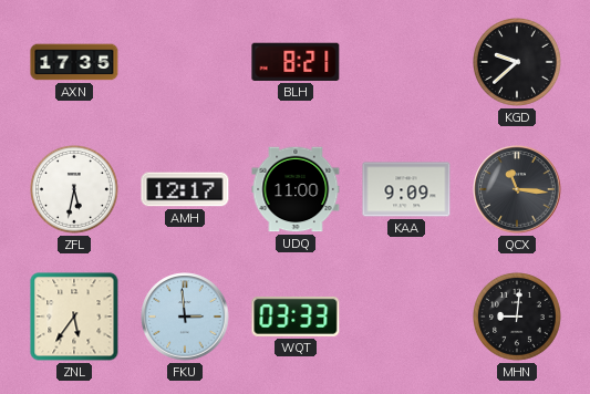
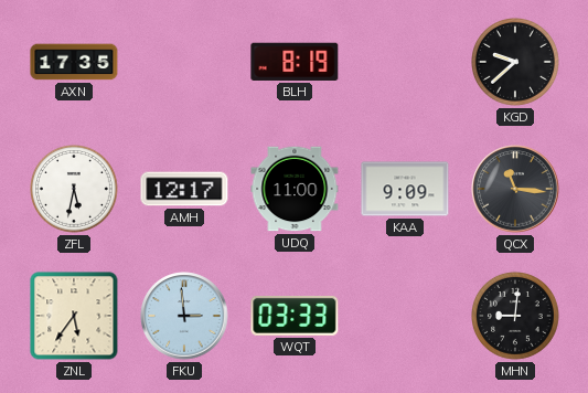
BLH: 8:21 -> 8:19
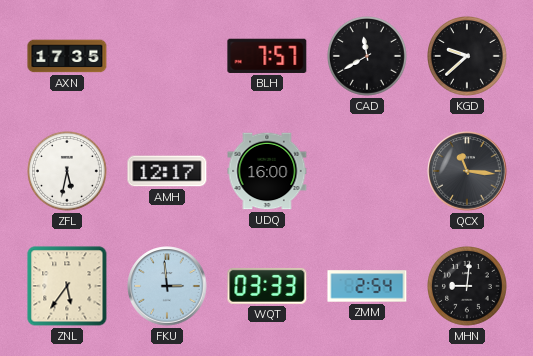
BLH: 8:19 -> 7:57
CAD: none -> 11:40
UDQ: 11:00 -> 16:00
KAA: 9:09 -> none
ZMM: none -> 2:54
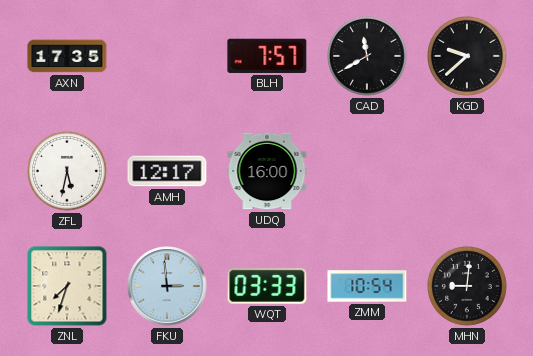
QCX: 11:16 -> none
ZNL: 5:36 -> 7:33
ZMM: 2:54 -> 10:54
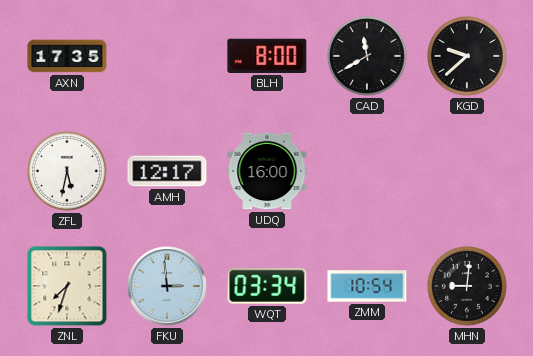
BLH: 7:57 -> 8:00
WQT: 03:33 -> 03:34
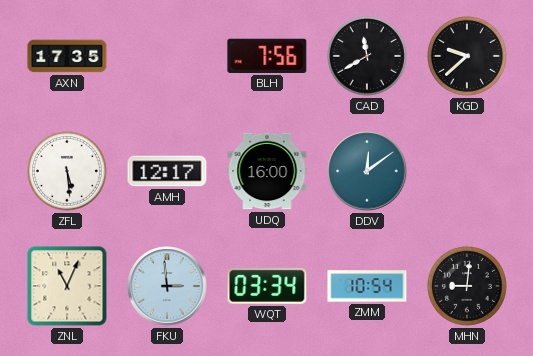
BLH: 8:00 -> 7:56
ZFL: 5:32 -> 5:29
DDV: none -> 12:09
ZNL: 7:33 -> 11:04
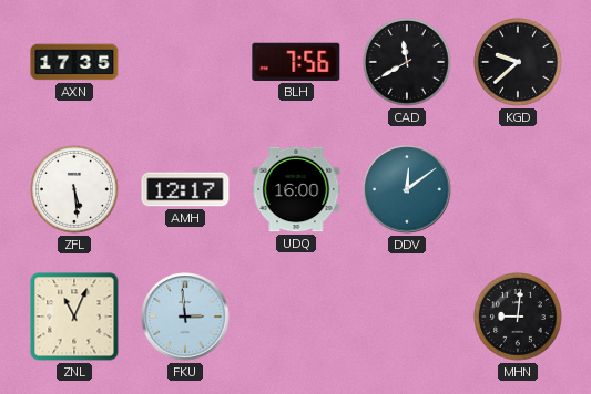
WQT: 03:34 -> none
ZMM: 10:54 -> none
